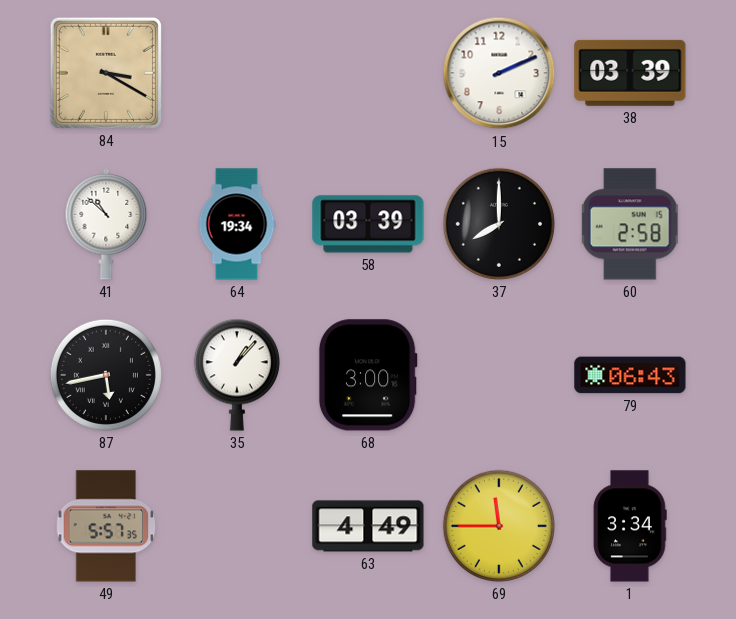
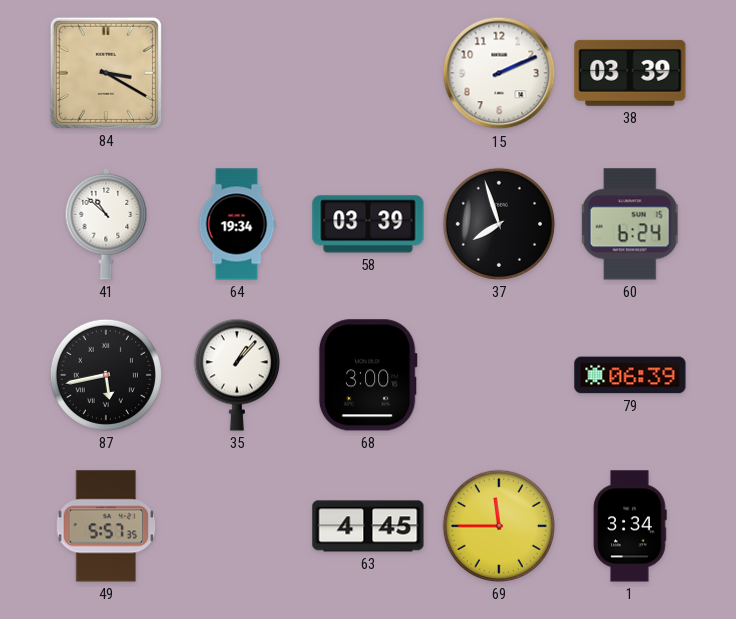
37: 8:00 -> 7:57
60: 2:58 -> 6:24
79: 06:43 -> 06:39
63: 4:49 -> 4:45
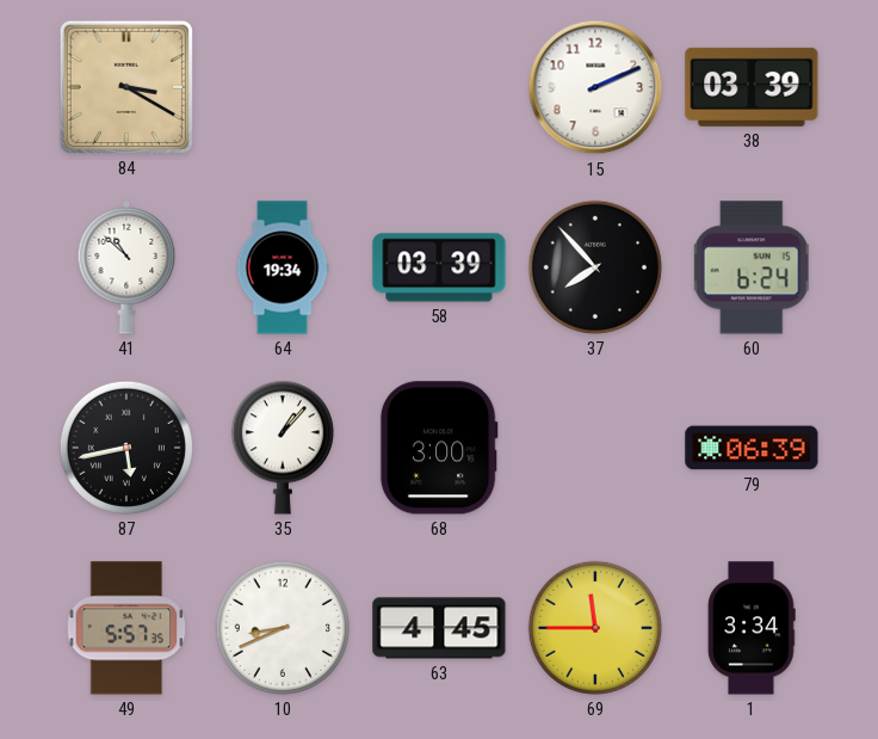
37: 7:57 -> 7:53
10: none -> 8:41
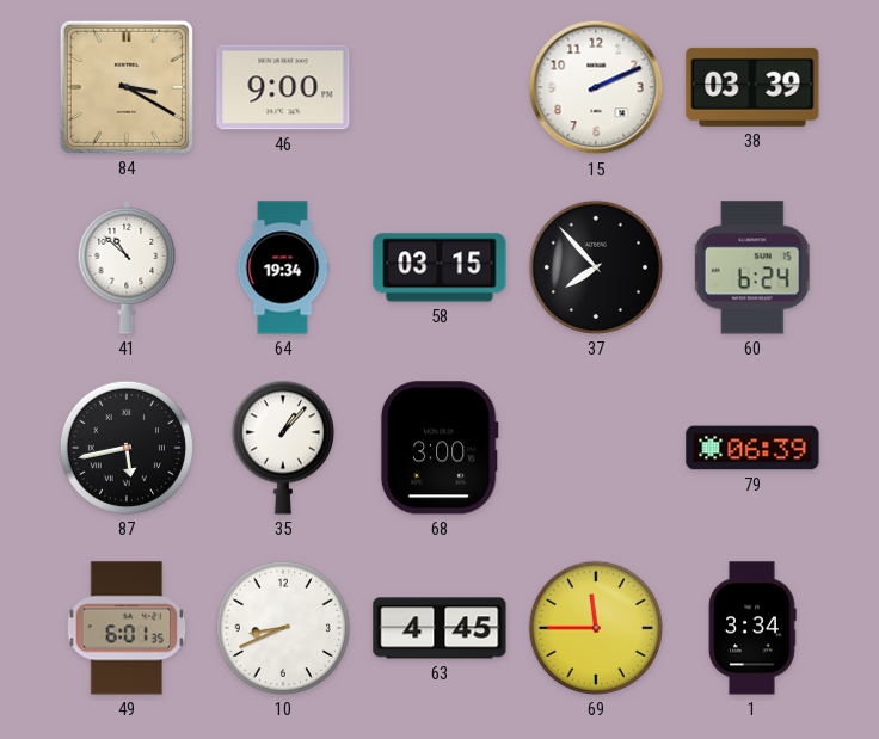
46: none -> 9:00
58: 03:39 -> 03:15
49: 5:57 -> 6:01
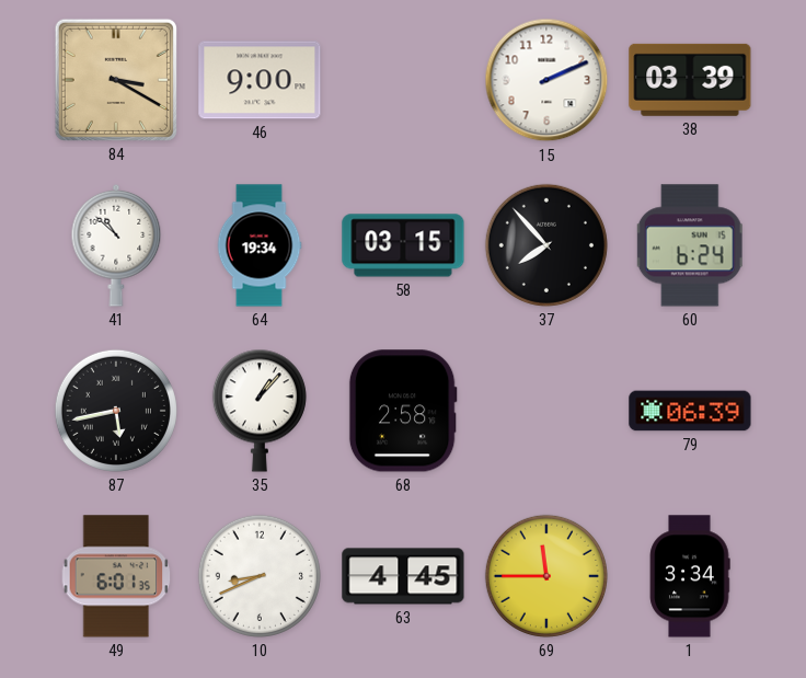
68: 3:00 -> 2:58
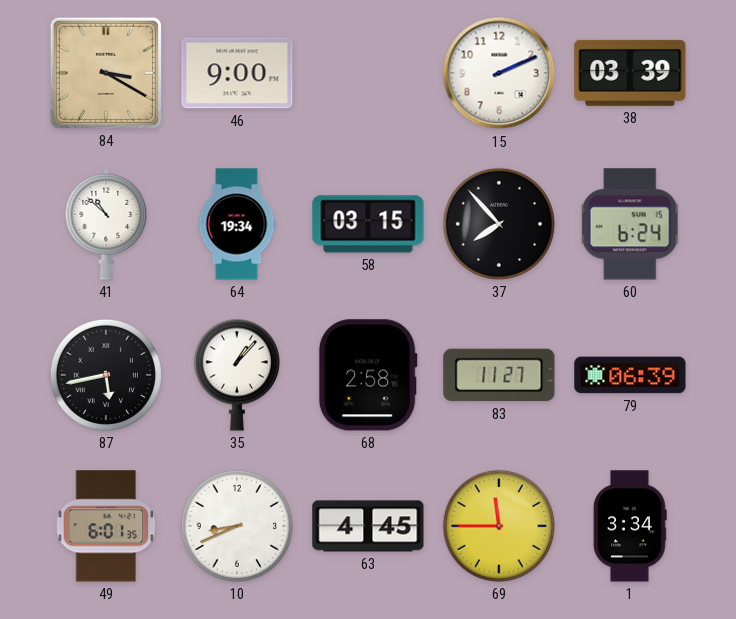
83: none -> 11:27
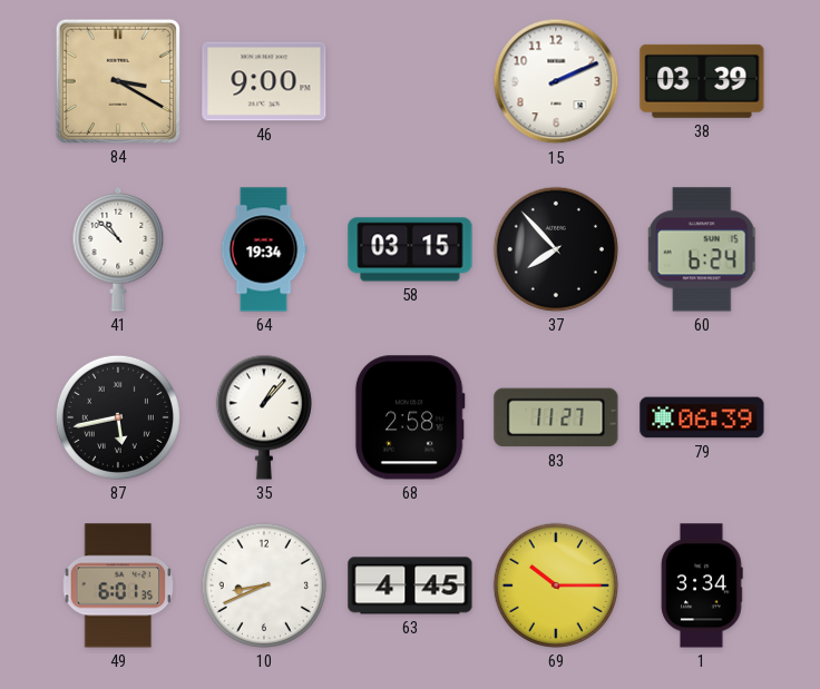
69: 11:45 -> 10:15
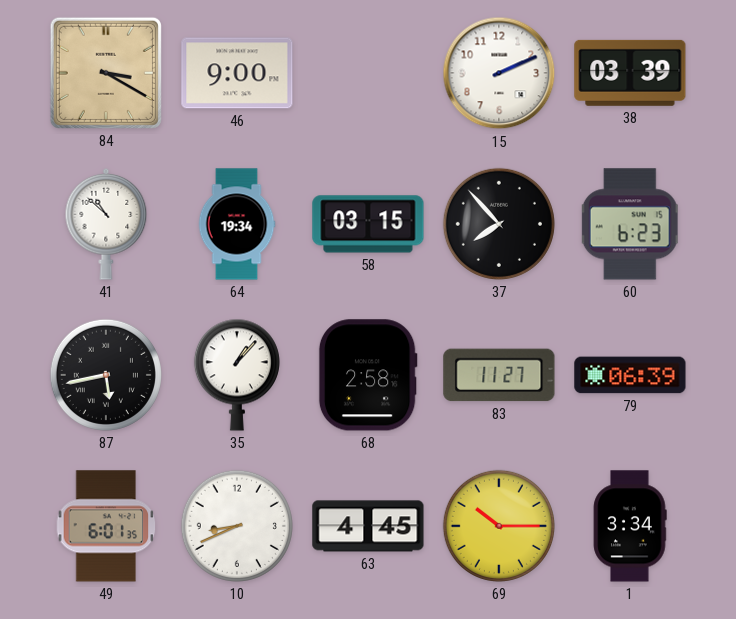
60: 6:24 -> 6:23
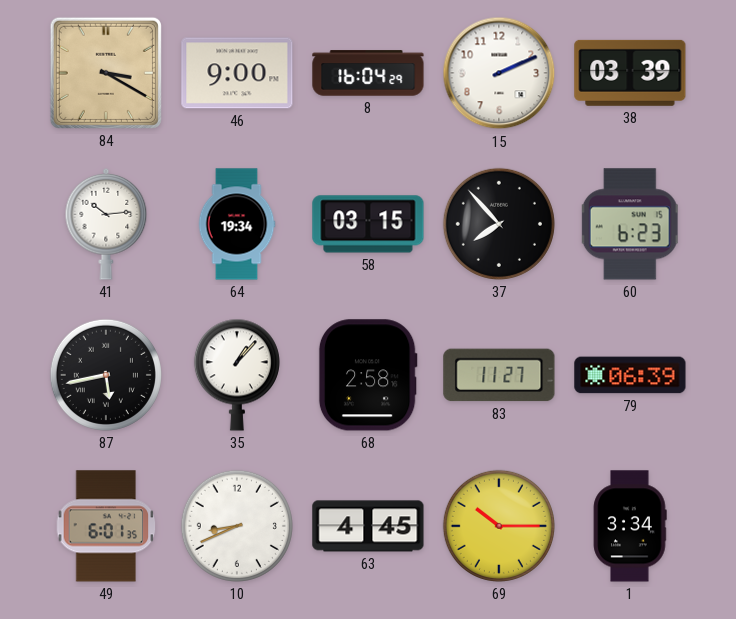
8: none -> 16:04
41: 10:52 -> 10:14
